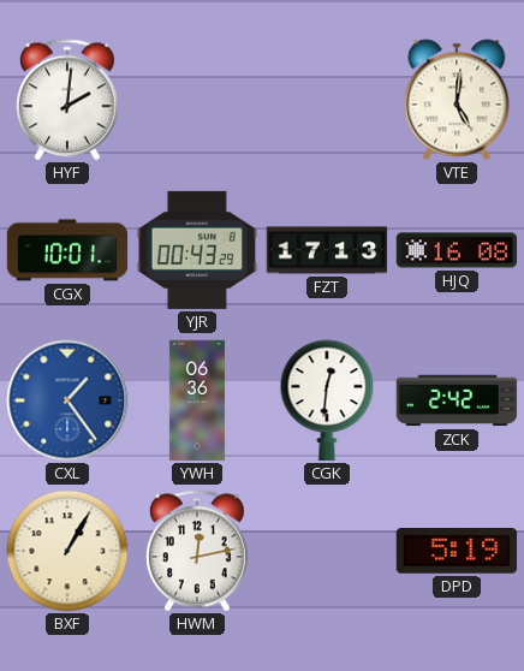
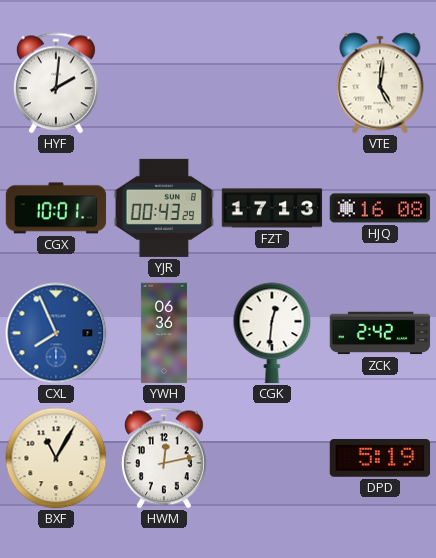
CXL: 1:24 -> 7:56
BXF: 1:05 -> 11:05
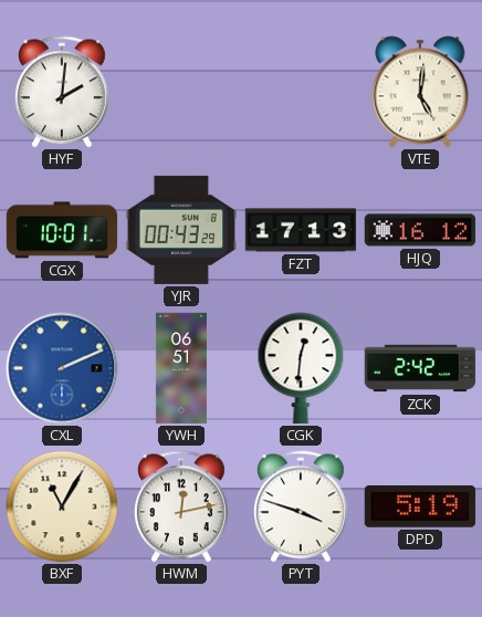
HJQ: 16:08 -> 16:12
CXL: 7:56 -> 2:11
YWH: 06:36 -> 06:51
PYT: none -> 3:48
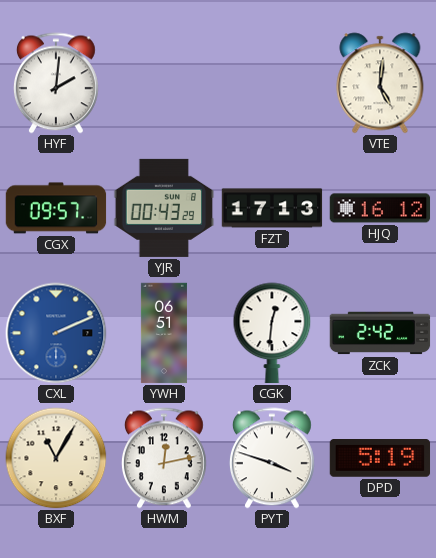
CGX: 10:01 -> 09:57
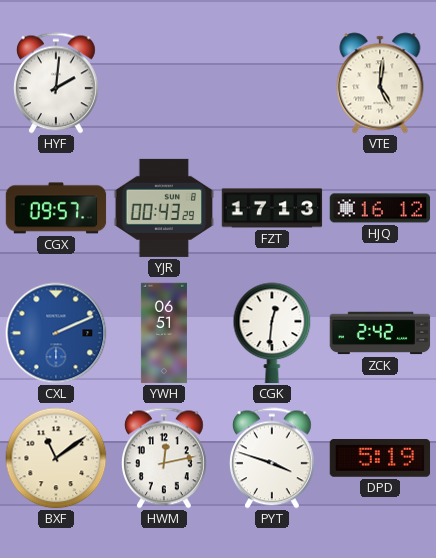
BXF: 11:05 -> 11:09
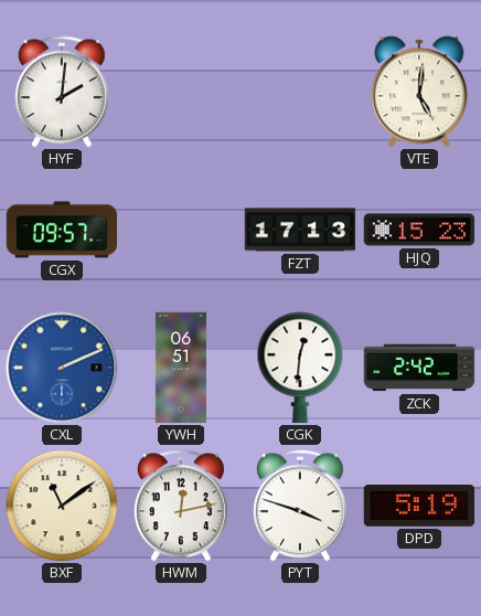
YJR: 00:43 -> none
HJQ: 16:12 -> 15:23
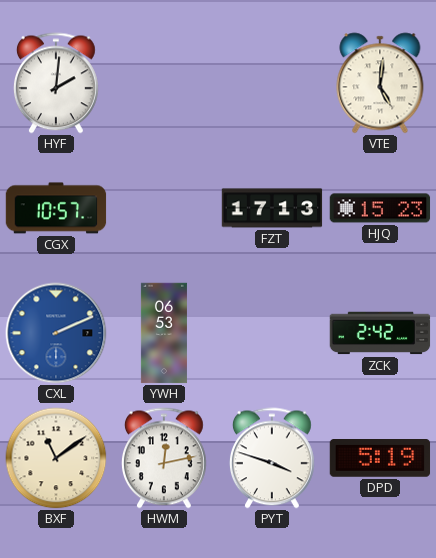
CGX: 09:57 -> 10:57
YWH: 06:51 -> 06:53
CGK: 12:31 -> none
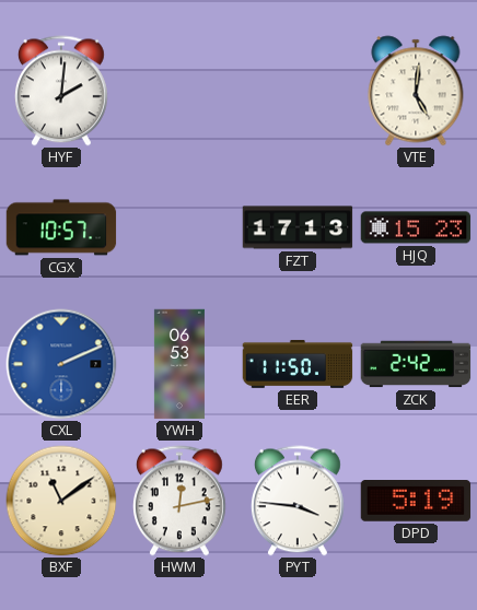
EER: none -> 11:50
PYT: 3:48 -> 3:46
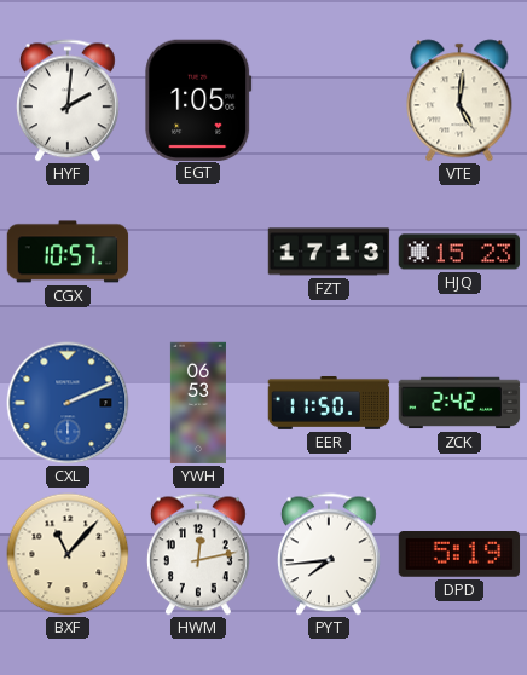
EGT: none -> 1:05
BXF: 11:09 -> 11:07
PYT: 3:46 -> 7:44
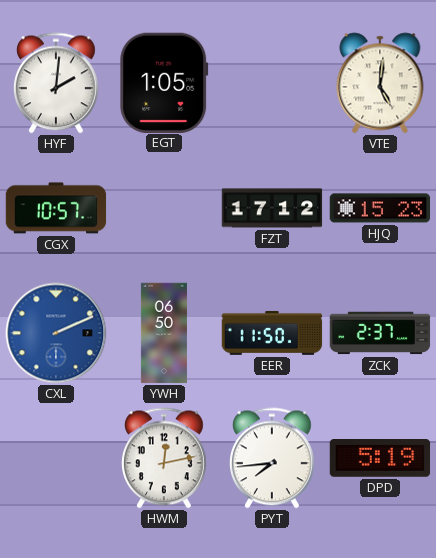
FZT: 17:13 -> 17:12
YWH: 06:53 -> 06:50
ZCK: 2:42 -> 2:37
BXF: 11:07 -> none
